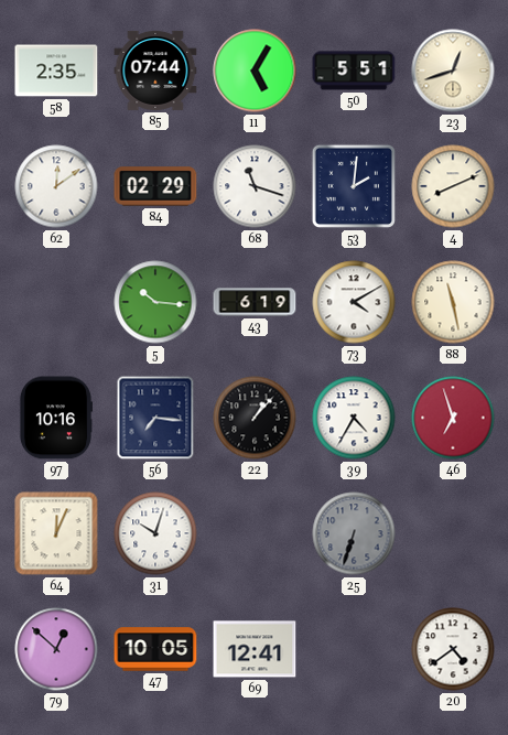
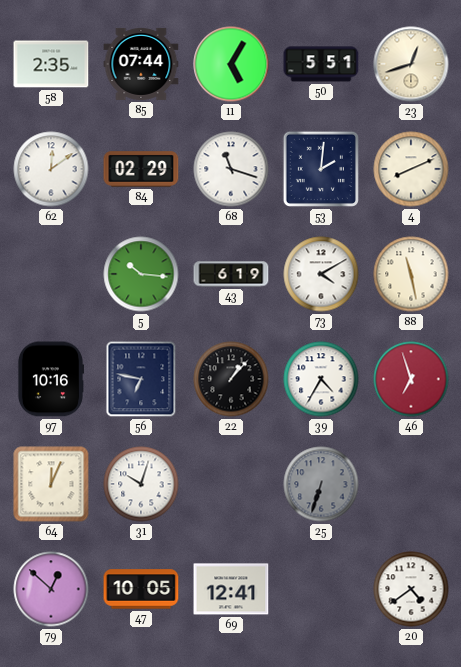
56: 7:16 -> 6:47
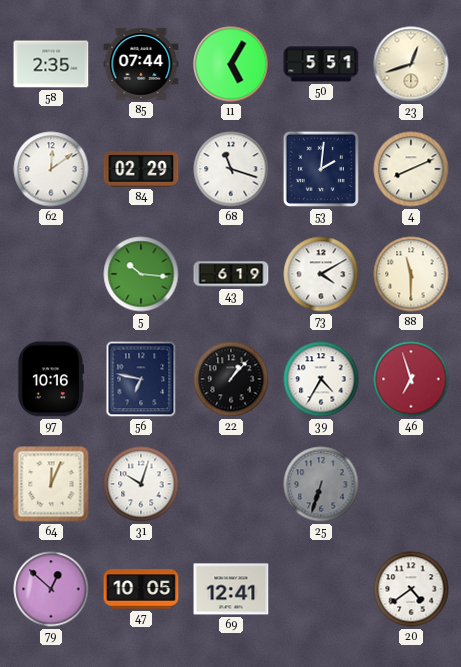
88: 11:28 -> 11:30
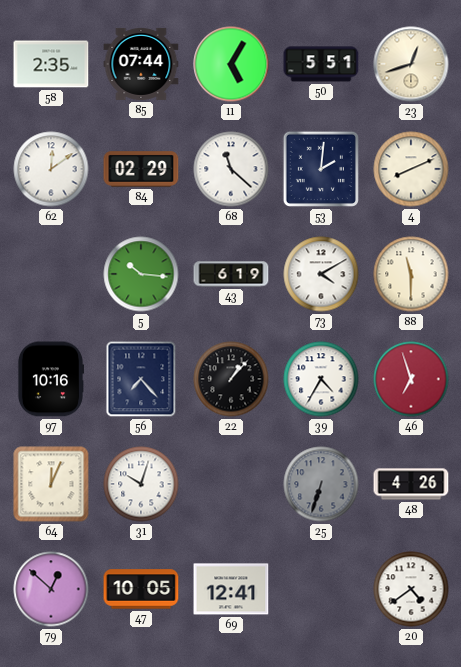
68: 11:18 -> 11:22
56: 6:47 -> 7:23
48: none -> 4:26
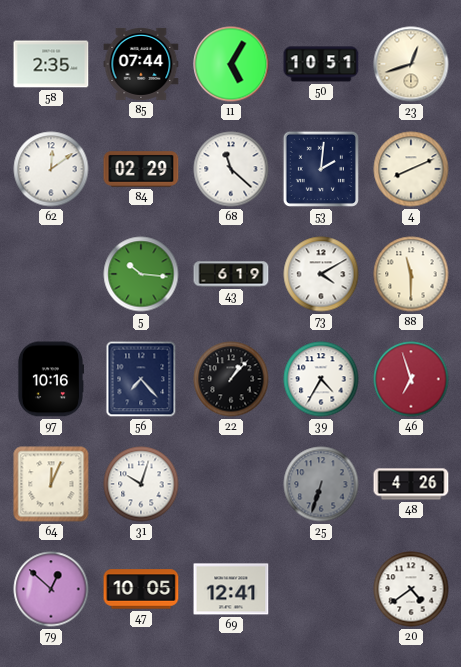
50: 5:51 -> 10:51
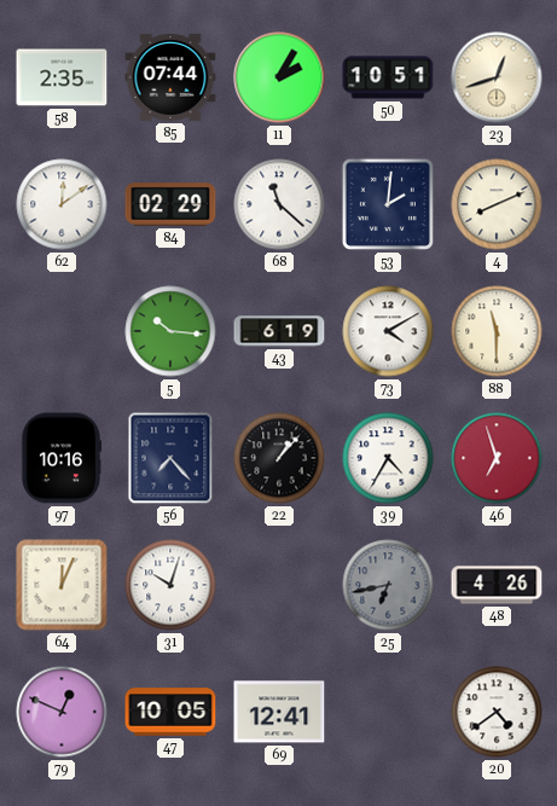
11: 5:05 -> 2:05
25: 6:33 -> 6:43
79: 12:52 -> 12:49
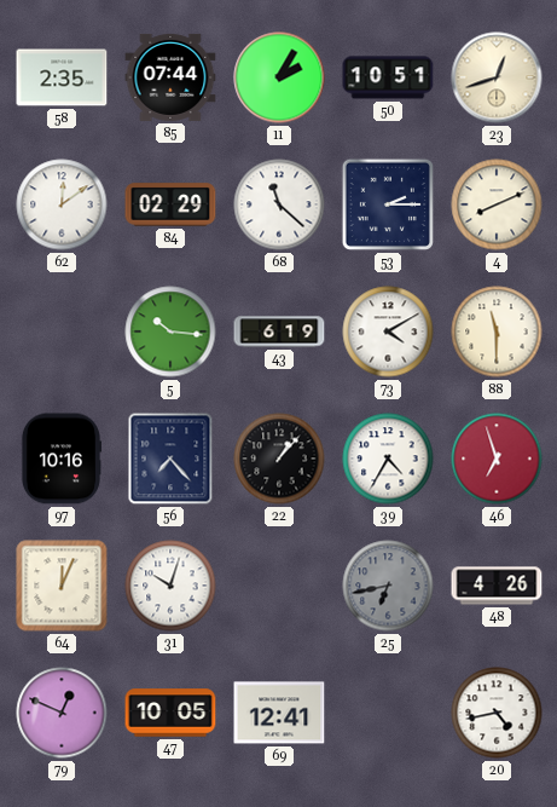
53: 2:01 -> 2:15
20: 4:39 -> 4:43
